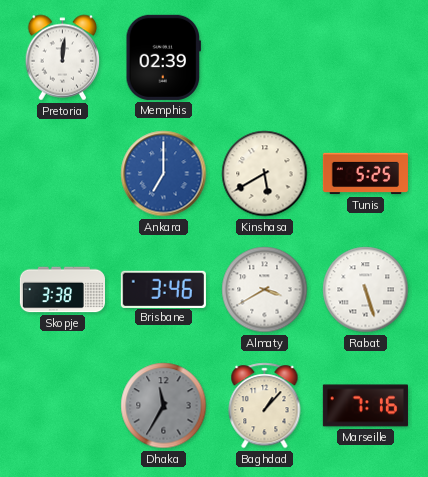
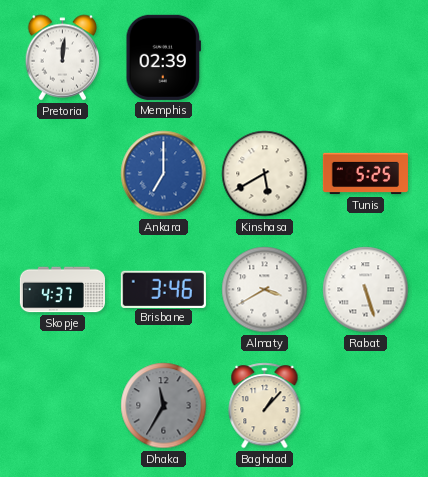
Skopje: 3:38 -> 4:37
Marseille: 7:16 -> none
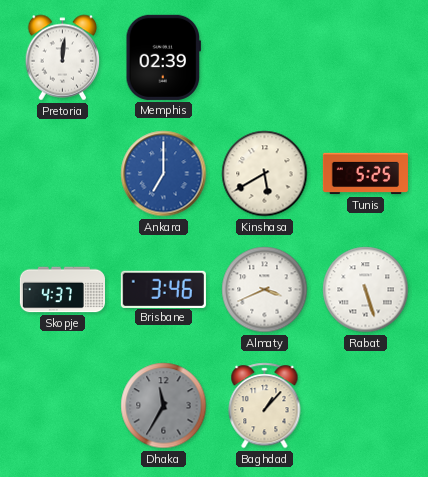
Almaty: 3:40 -> 3:41
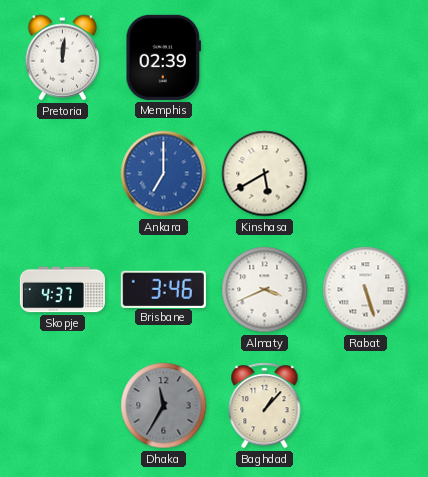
Tunis: 5:25 -> none
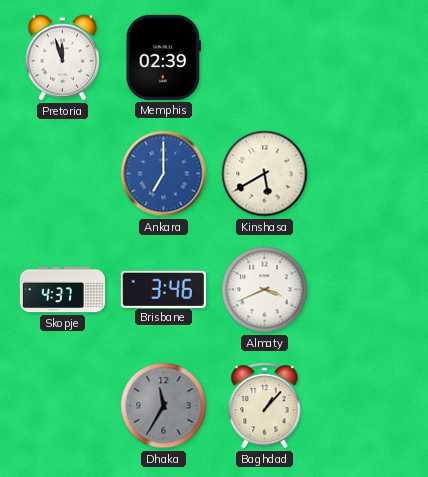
Pretoria: 12:01 -> 11:57
Rabat: 5:27 -> none
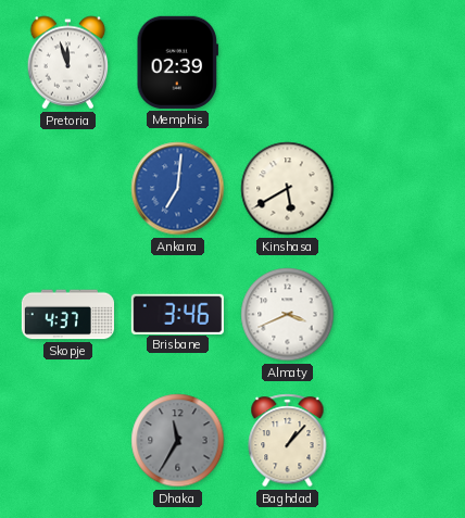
Ankara: 7:00 -> 7:01
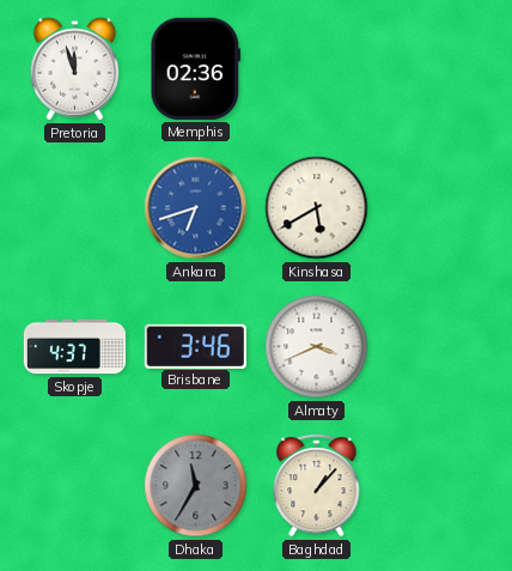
Memphis: 02:39 -> 02:36
Ankara: 7:01 -> 6:42
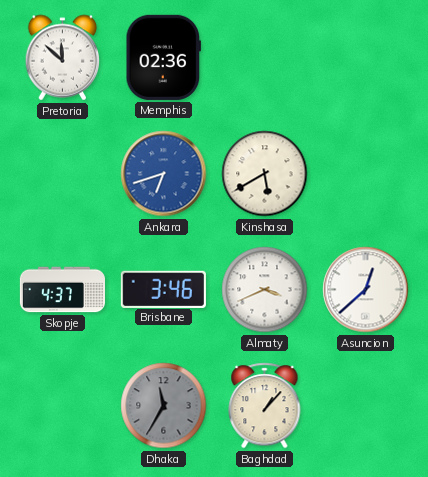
Pretoria: 11:57 -> 11:52
Asuncion: none -> 12:38
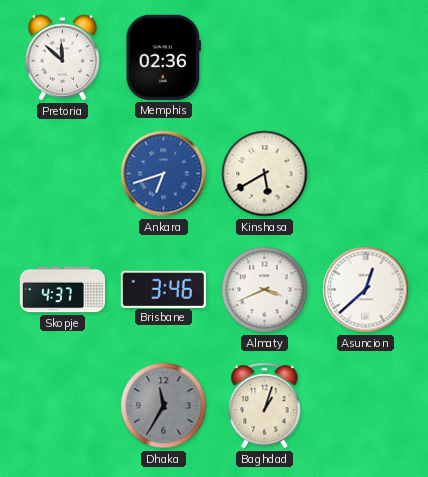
Baghdad: 1:07 -> 1:03
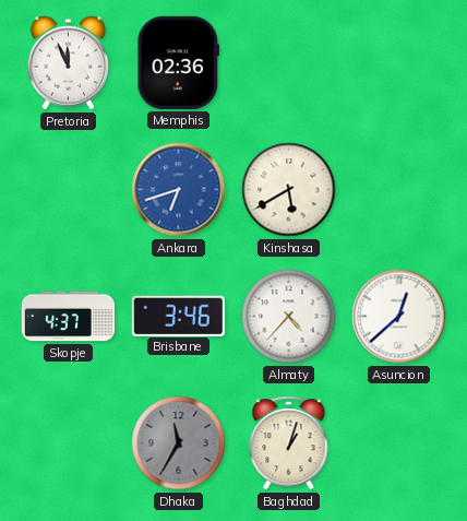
Pretoria: 11:52 -> 11:56
Almaty: 3:41 -> 4:37
